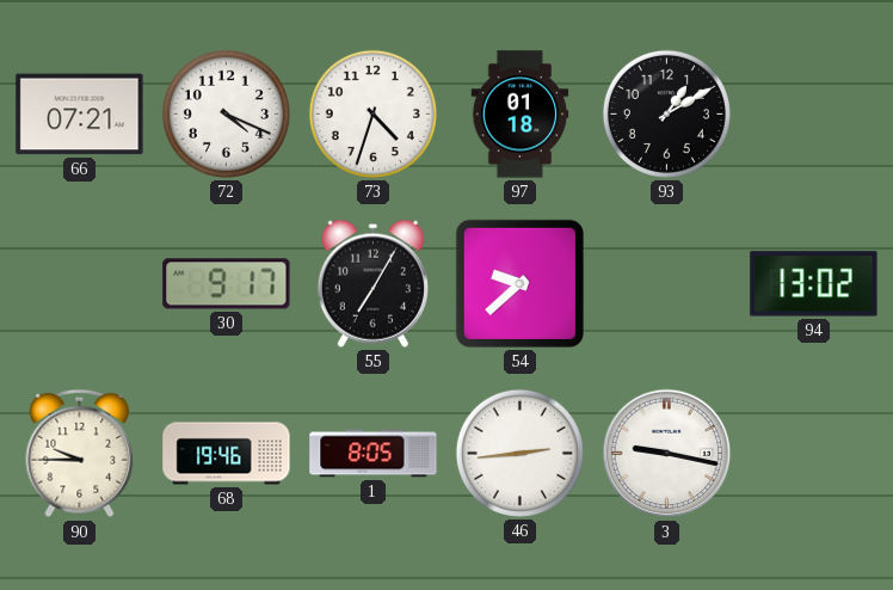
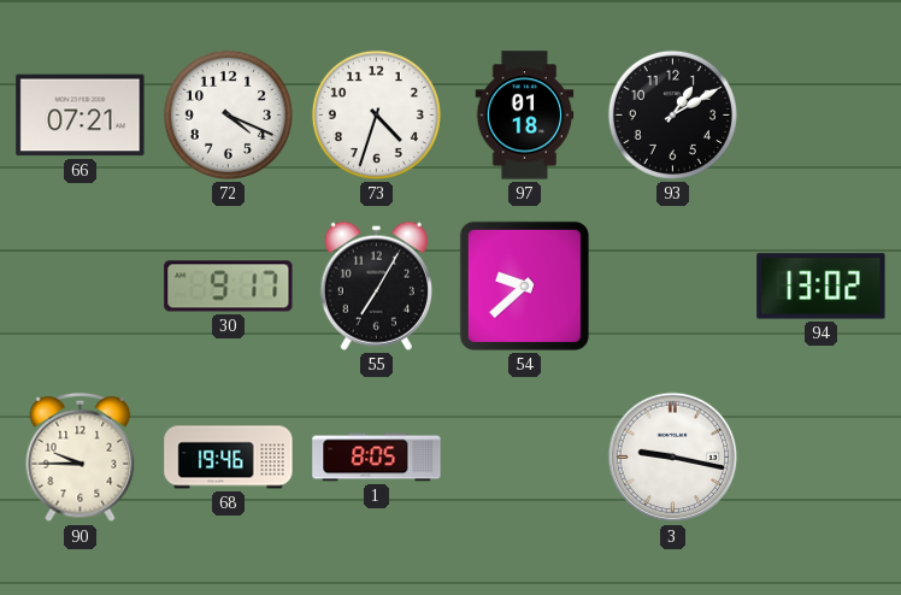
46: 2:44 -> none
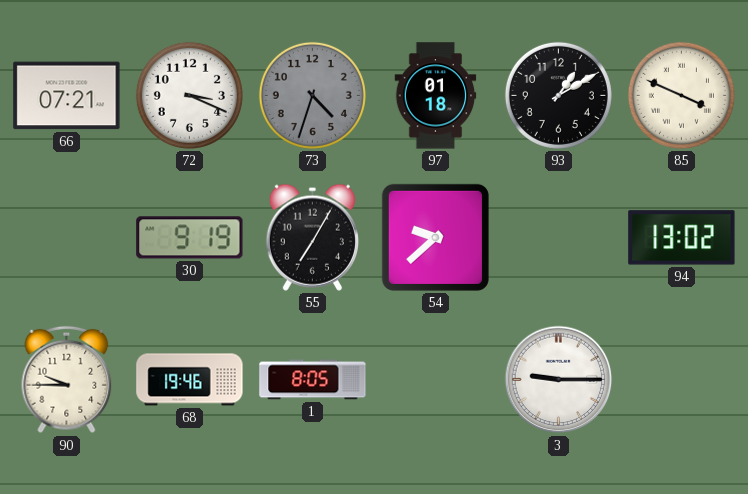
72: 4:19 -> 3:19
73 dial: white -> grey
85: none -> 3:49
30: 9:17 -> 9:19
3: 9:17 -> 9:15
